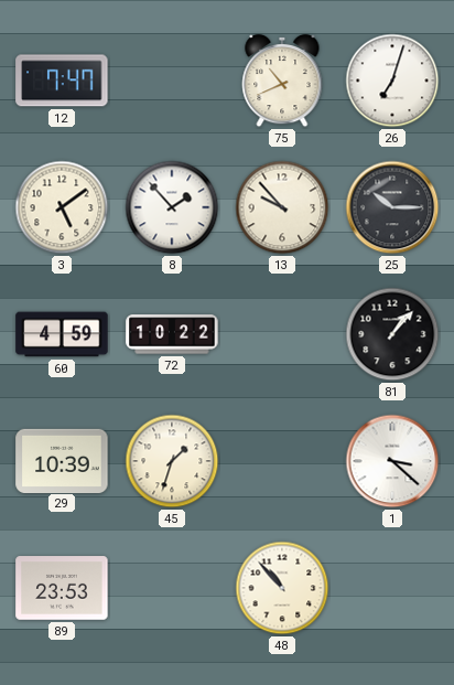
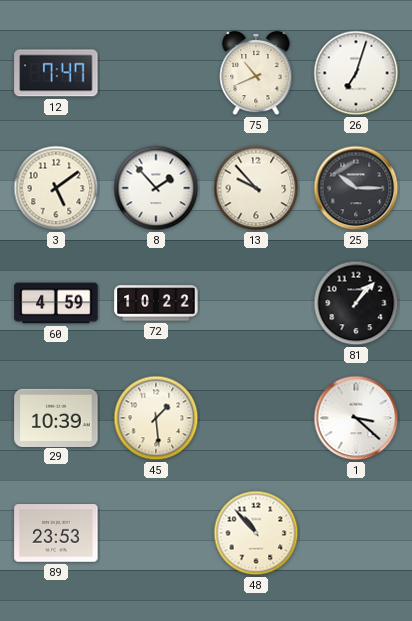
45: 1:33 -> 1:29
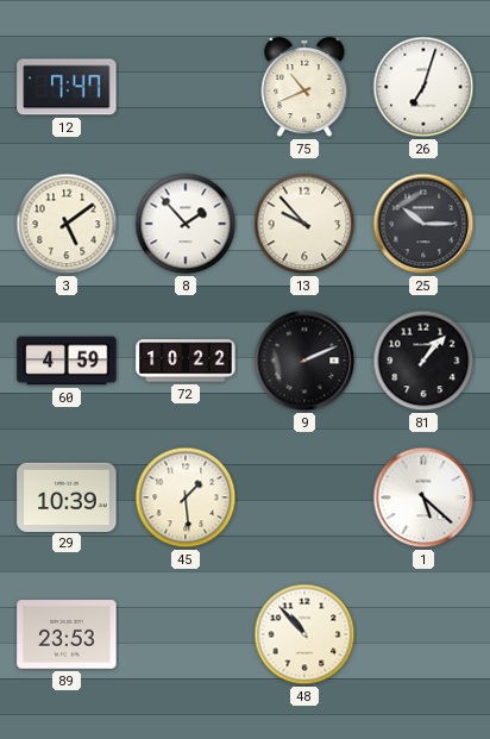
9: none -> 2:11
1: 3:22 -> 5:22
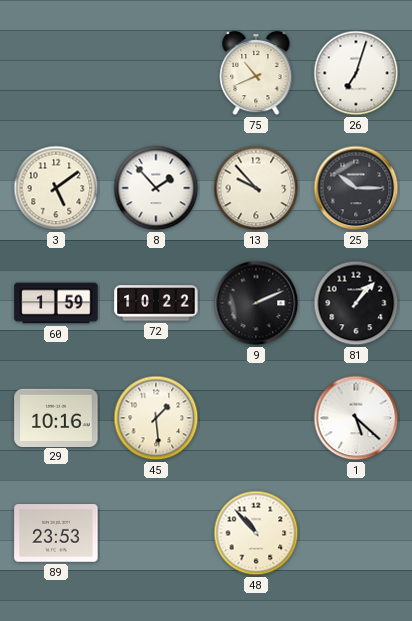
12: 7:47 -> none
60: 4:59 -> 1:59
29: 10:39 -> 10:16
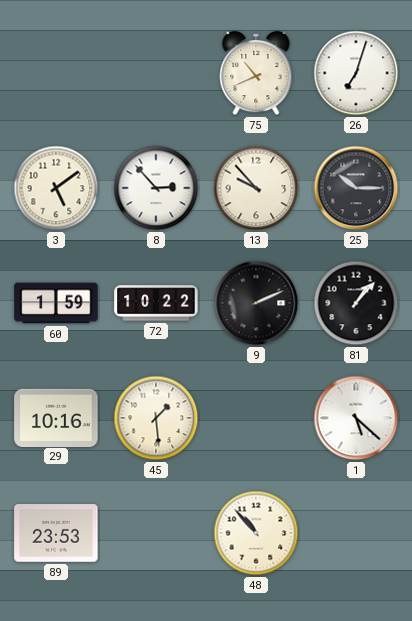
8: 1:53 -> 2:53
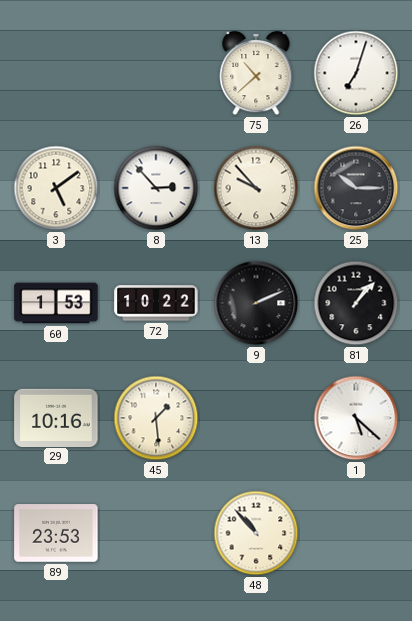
75: 10:41 -> 10:38
60: 1:59 -> 1:53
